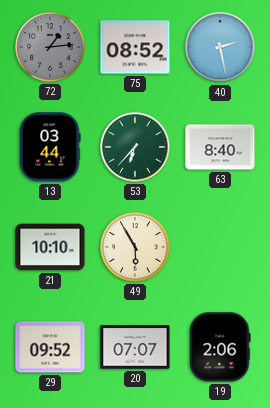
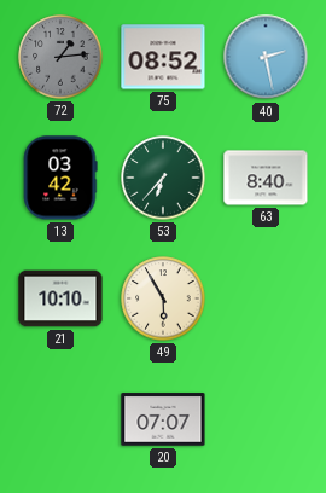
13: 03:44 -> 03:42
29: 09:52 -> none
19: 2:06 -> none
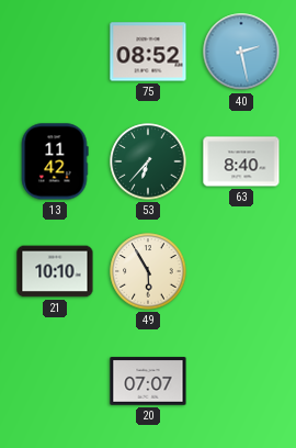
72: 1:14 -> none
13: 03:42 -> 11:42
